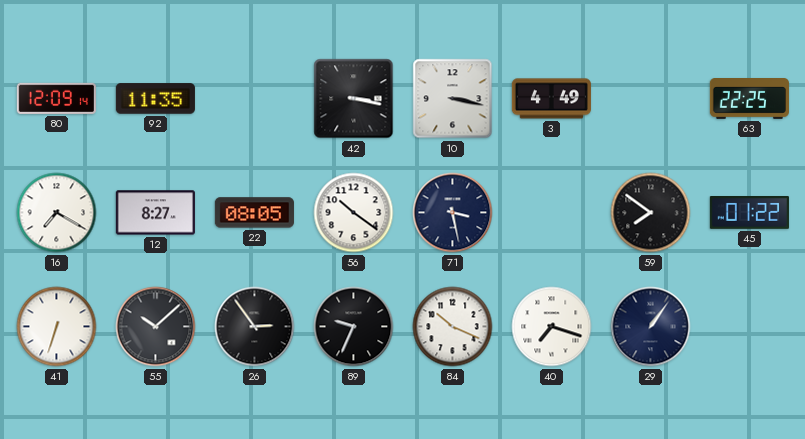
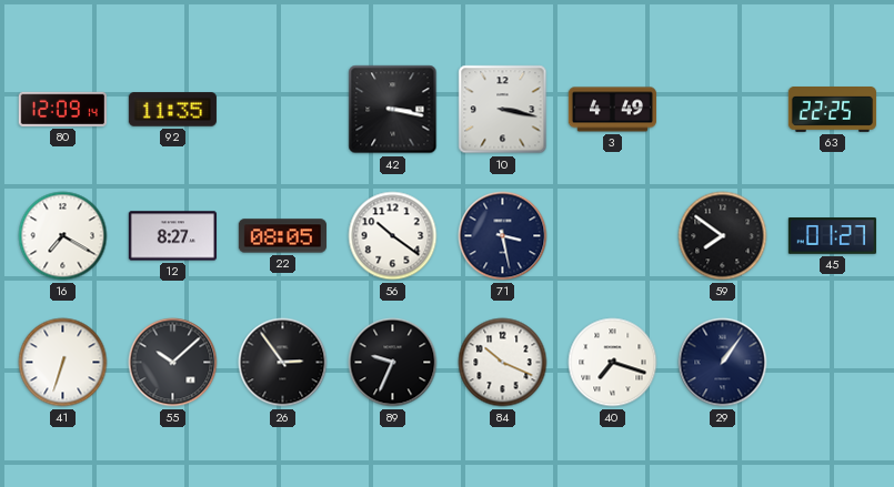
45: 01:22 -> 01:27
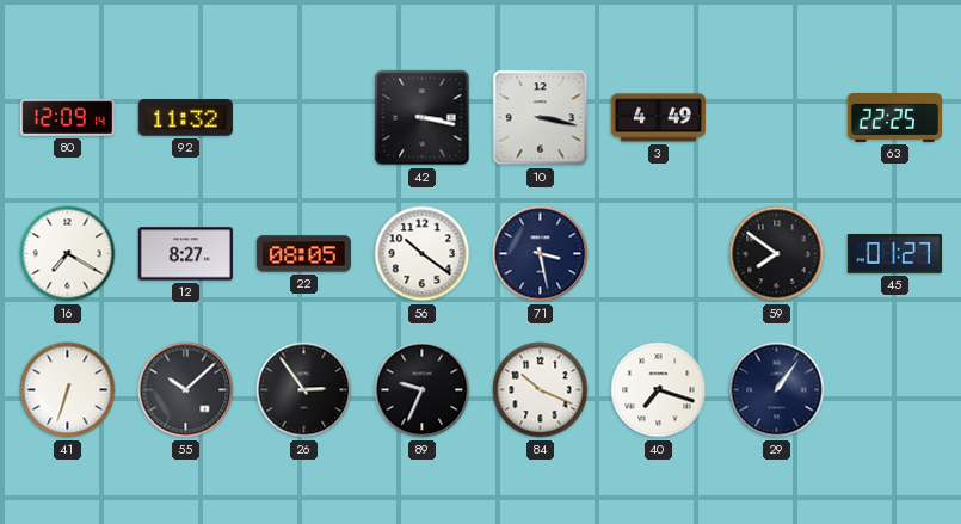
92: 11:35 -> 11:32
